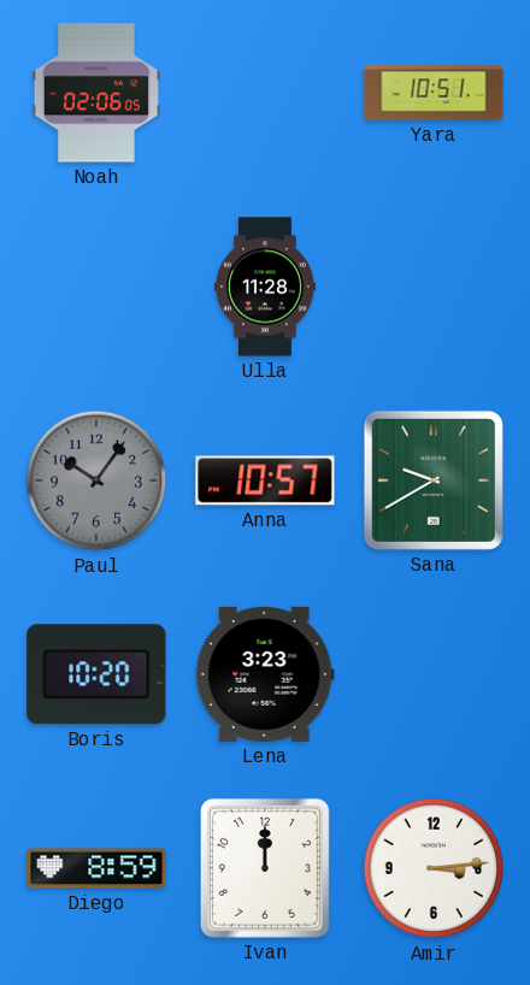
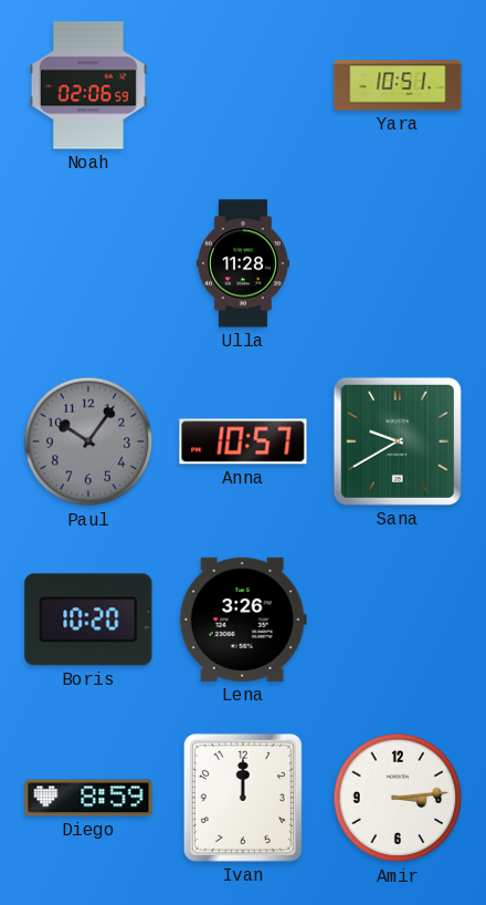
Noah: 02:06:05 -> 02:06:59
Lena: 3:23 -> 3:26
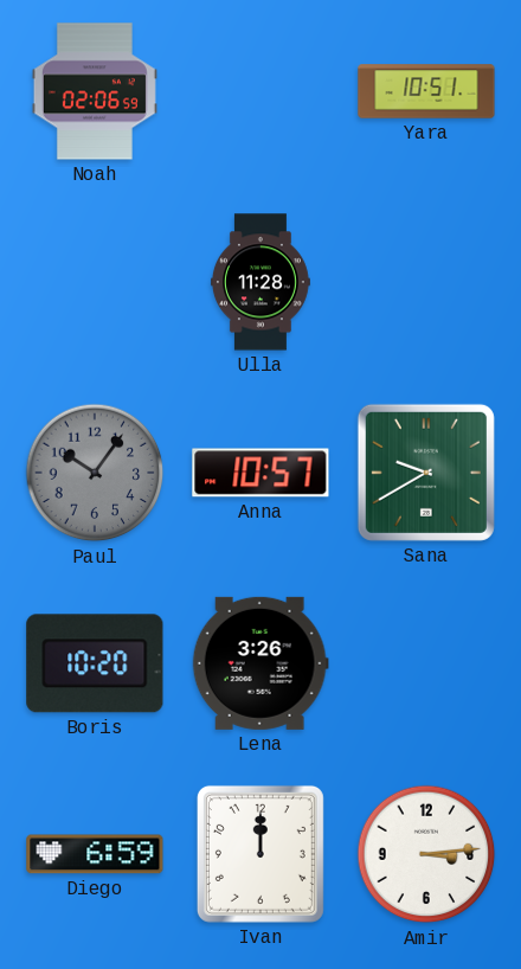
Diego: 8:59 -> 6:59
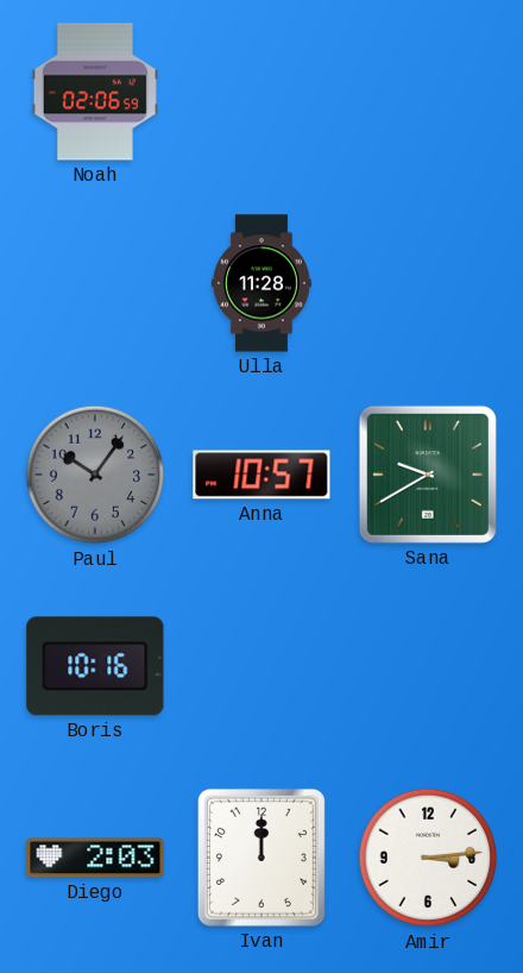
Yara: 10:51 -> none
Boris: 10:20 -> 10:16
Lena: 3:26 -> none
Diego: 6:59 -> 2:03
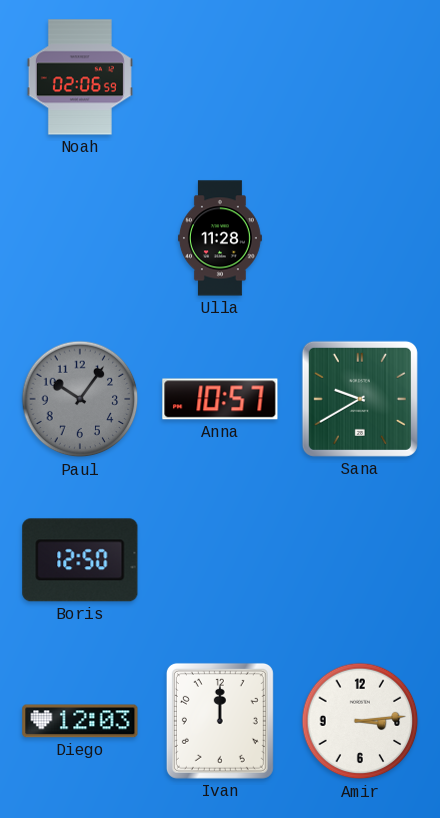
Boris: 10:16 -> 12:50
Diego: 2:03 -> 12:03
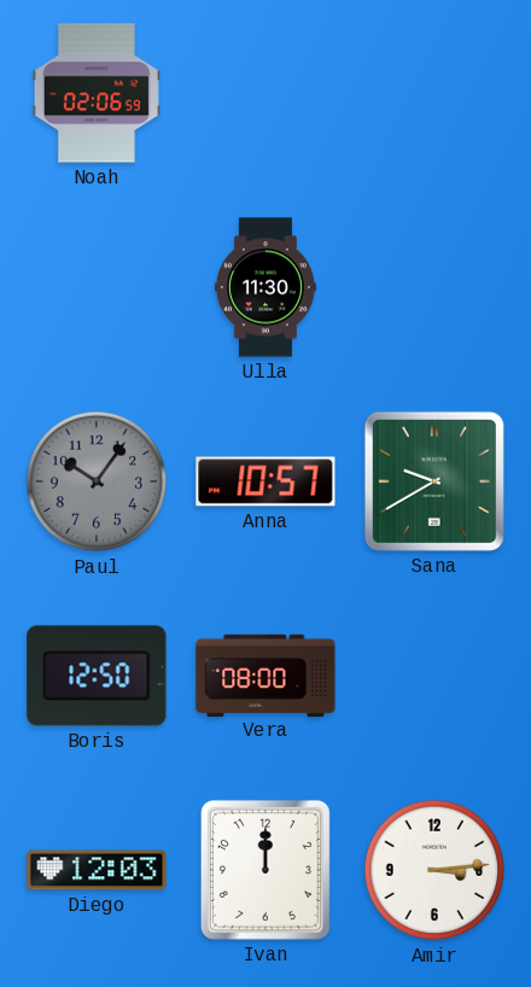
Ulla: 11:28 -> 11:30
Vera: none -> 08:00
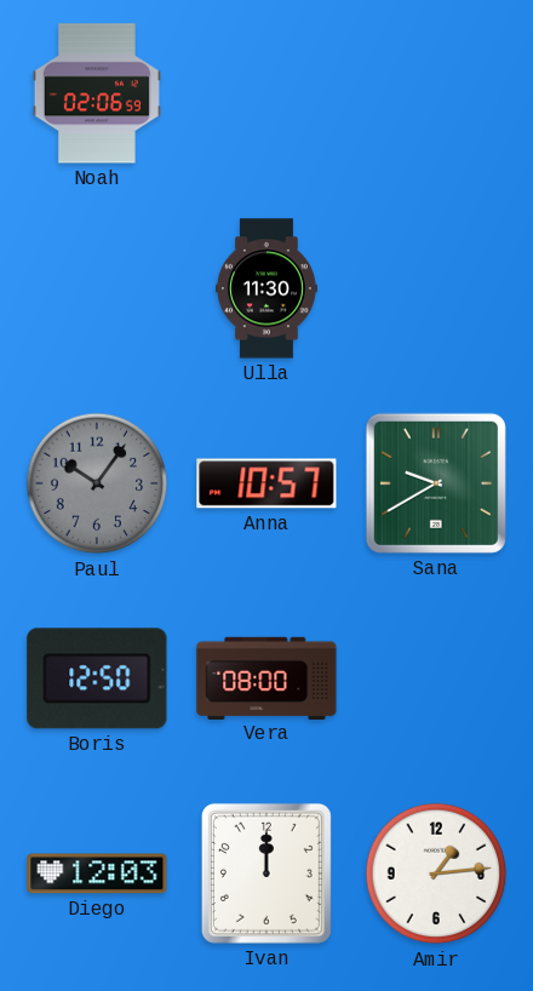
Amir: 3:14 -> 1:14
